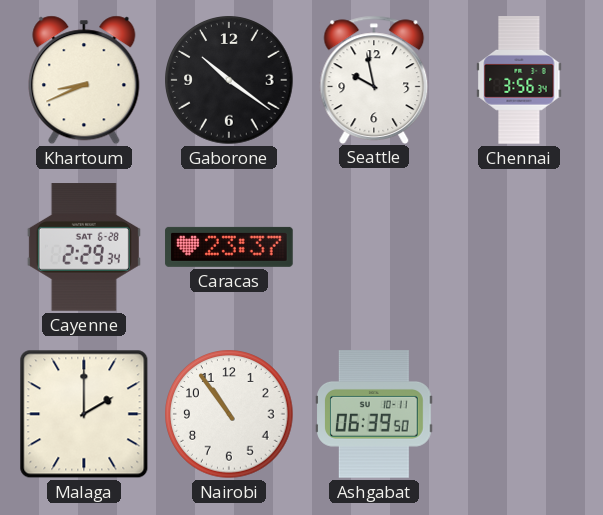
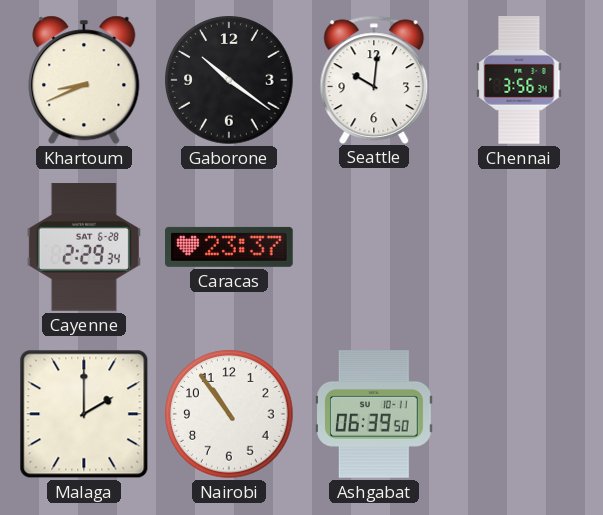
Seattle: 9:58 -> 10:01
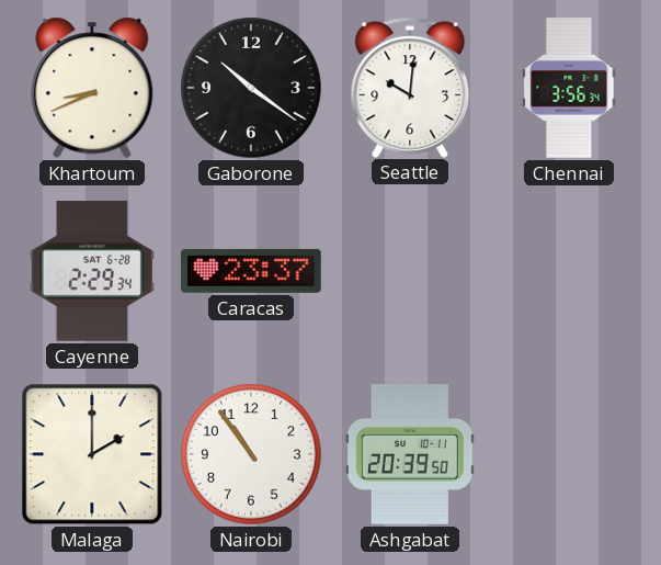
Ashgabat: 06:39 -> 20:39
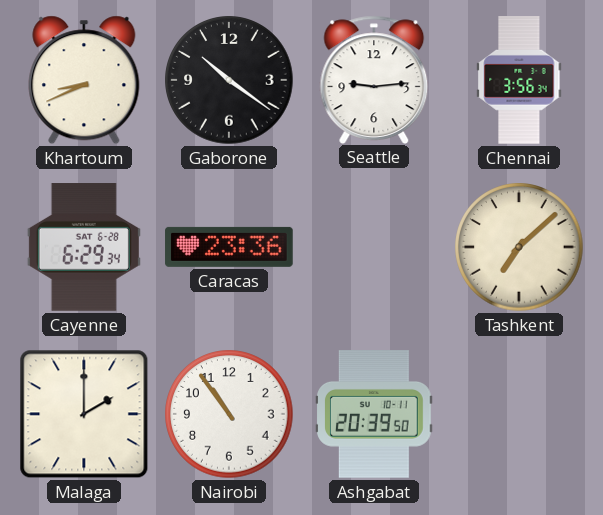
Seattle: 10:01 -> 9:14
Cayenne: 2:29 -> 6:29
Caracas: 23:37 -> 23:36
Tashkent: none -> 7:08
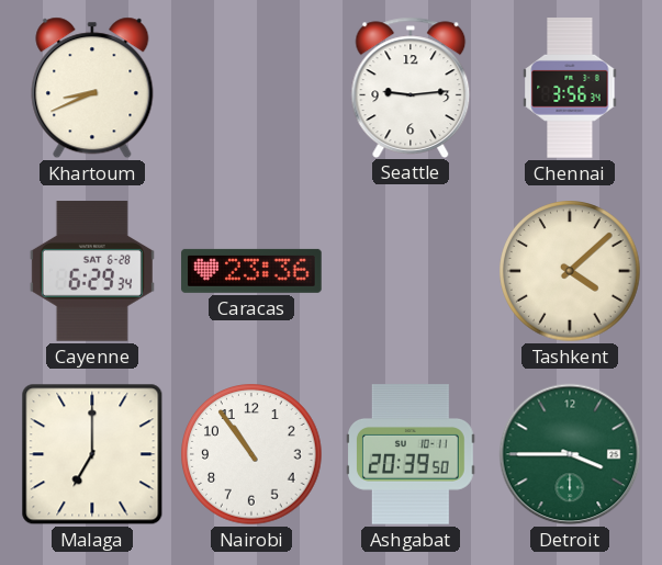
Gaborone: 10:21 -> none
Tashkent: 7:08 -> 4:08
Malaga: 2:00 -> 7:00
Detroit: none -> 3:45
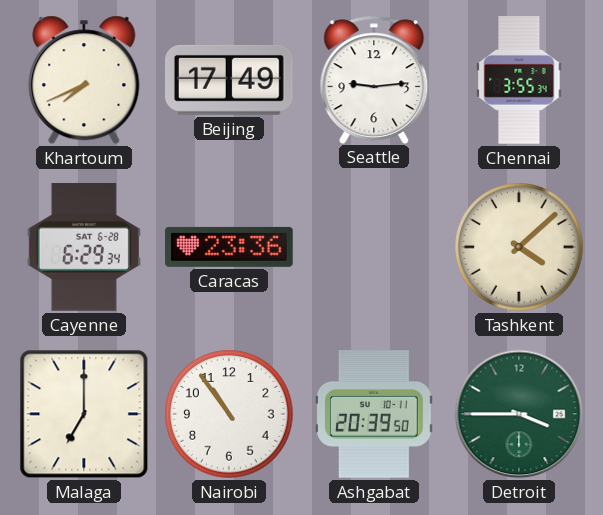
Khartoum: 8:41 -> 7:41
Beijing: none -> 17:49
Chennai: 3:56 -> 3:55
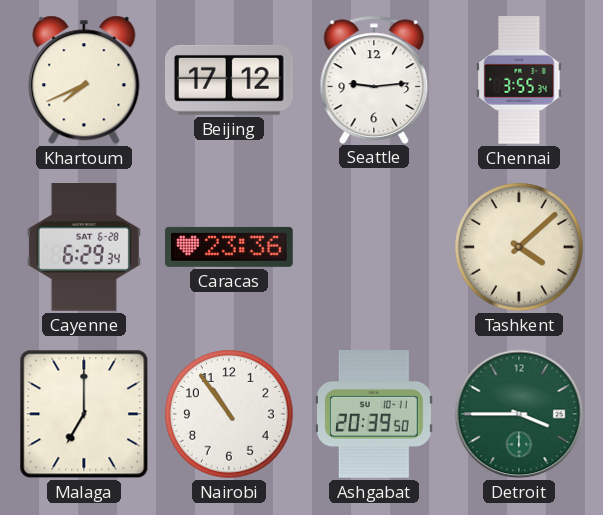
Beijing: 17:49 -> 17:12
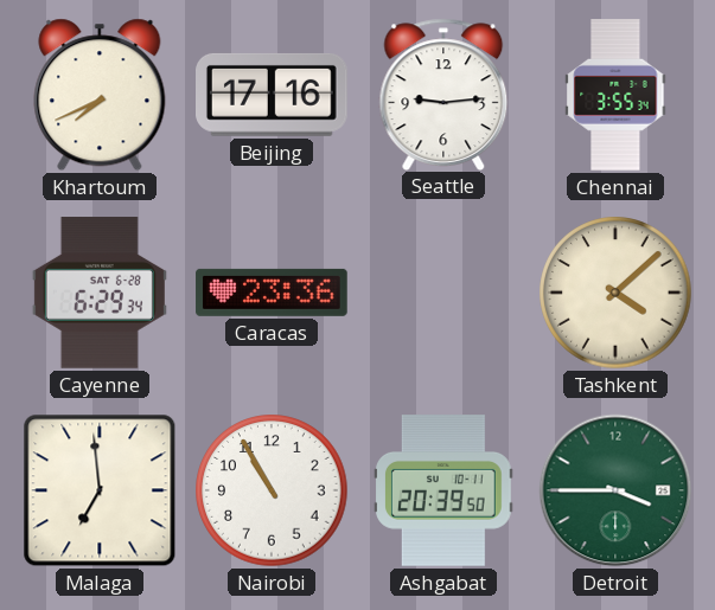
Beijing: 17:12 -> 17:16
Malaga: 7:00 -> 6:59
Nairobi: 10:54 -> 10:55
